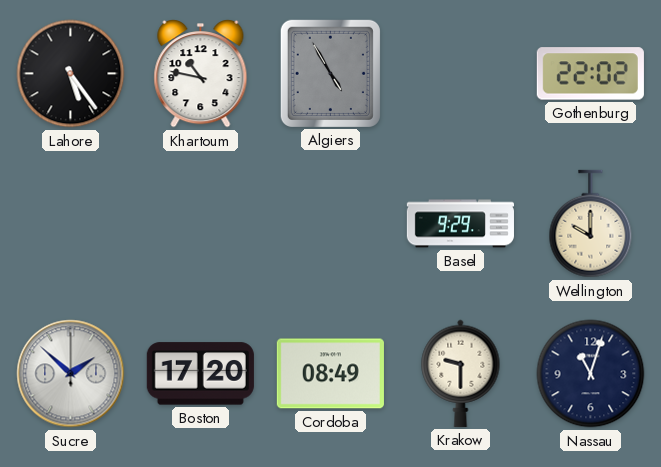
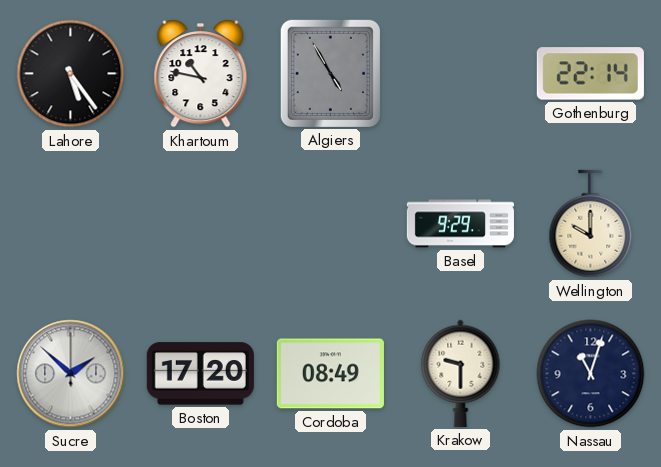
Gothenburg: 22:02 -> 22:14
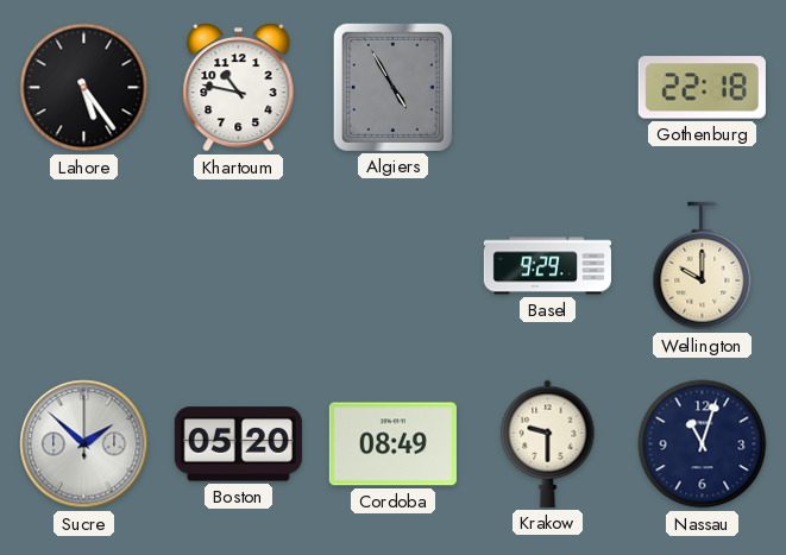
Gothenburg: 22:14 -> 22:18
Boston: 17:20 -> 05:20
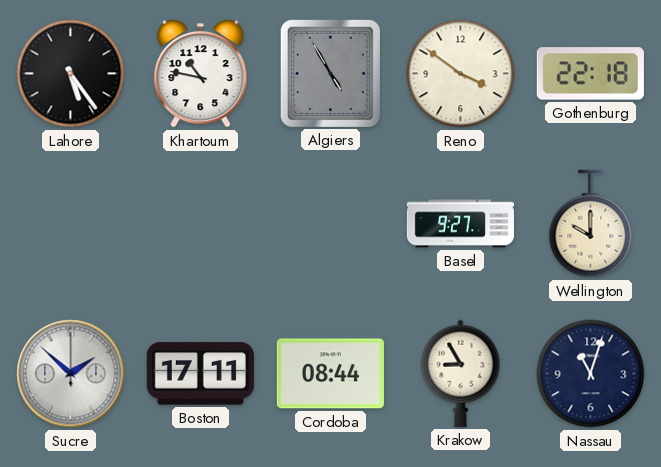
Reno: none -> 3:51
Basel: 9:29 -> 9:27
Boston: 05:20 -> 17:11
Cordoba: 08:49 -> 08:44
Krakow: 9:30 -> 8:55
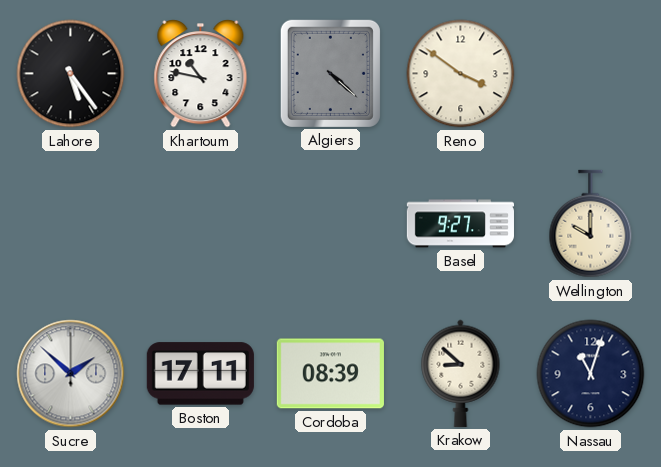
Algiers: 4:55 -> 4:22
Gothenburg: 22:18 -> none
Cordoba: 08:44 -> 08:39
Krakow: 8:55 -> 8:52
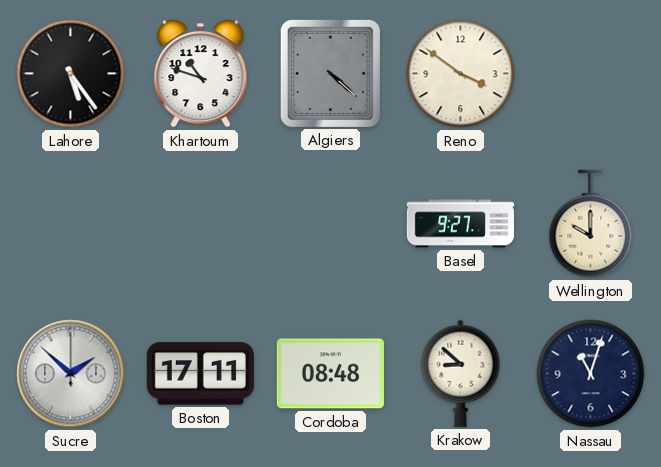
Khartoum: 10:47 -> 10:48
Cordoba: 08:39 -> 08:48
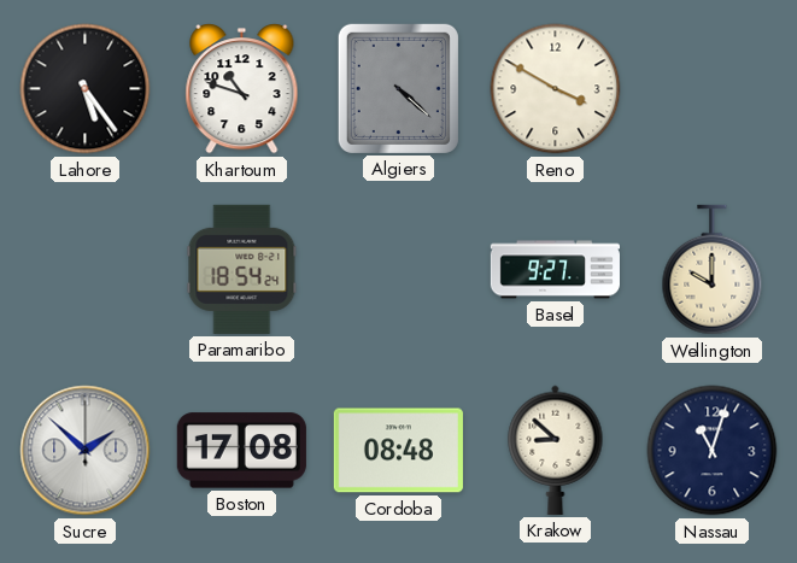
Reno: 3:51 -> 3:50
Paramaribo: none -> 18:54
Boston: 17:11 -> 17:08
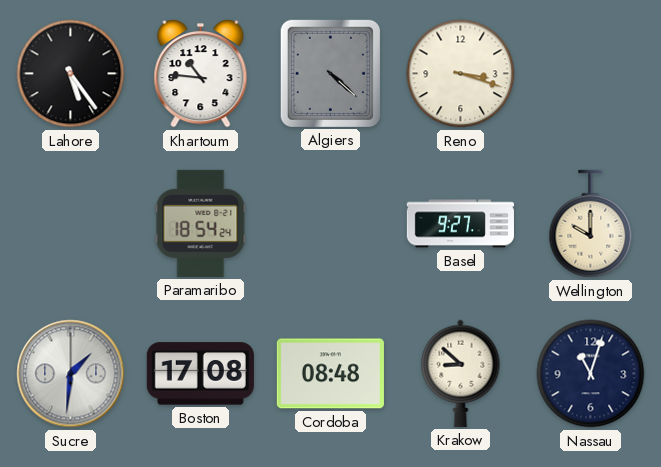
Khartoum: 10:48 -> 10:46
Reno: 3:50 -> 3:18
Sucre: 1:52 -> 1:31
